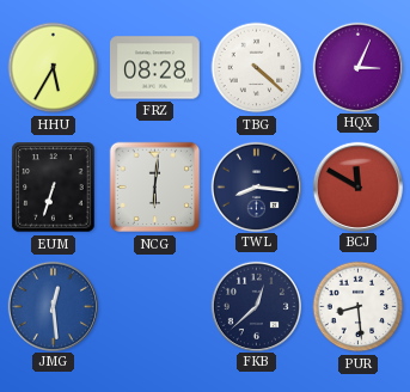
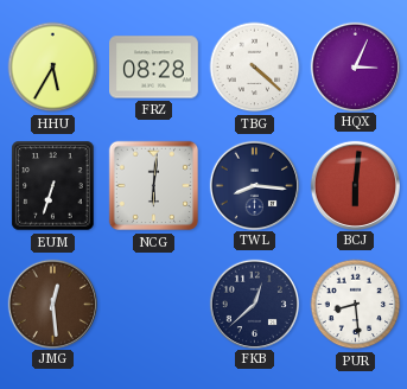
BCJ: 11:50 -> 6:01
JMG dial: blue -> brown
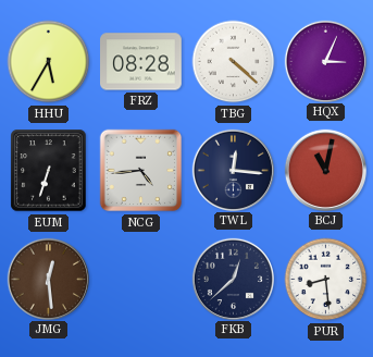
NCG: 6:01 -> 4:44
TWL: 8:16 -> 12:16
BCJ: 6:01 -> 11:02
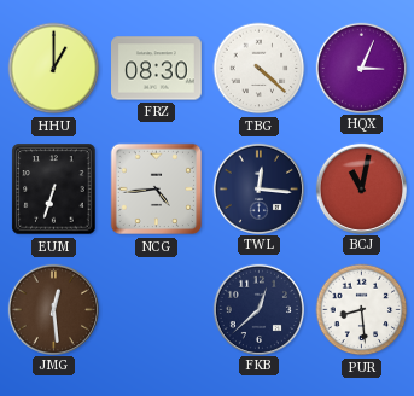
HHU: 5:35 -> 1:00
FRZ: 08:28 -> 08:30
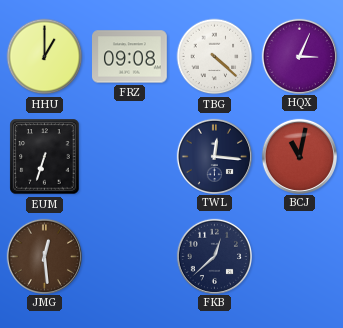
FRZ: 08:30 -> 09:08
NCG: 4:44 -> none
PUR: 8:29 -> none
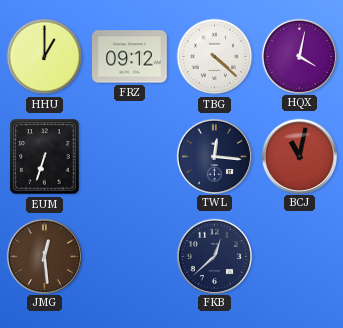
FRZ: 09:08 -> 09:12
HQX: 3:04 -> 4:02
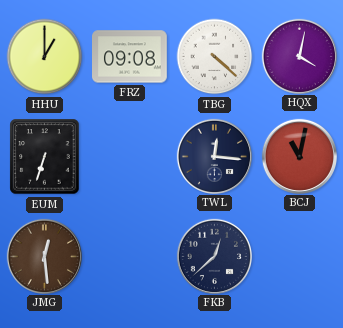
FRZ: 09:12 -> 09:08
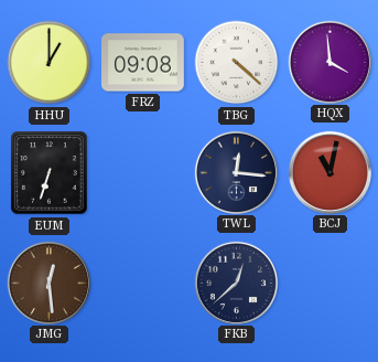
HQX: 4:02 -> 3:59
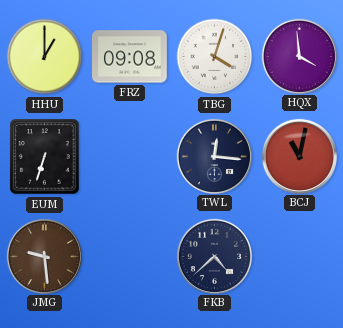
TBG: 4:22 -> 4:03
JMG: 12:29 -> 9:29
FKB: 12:38 -> 4:38
